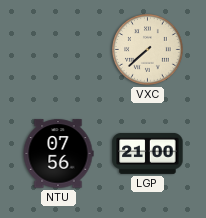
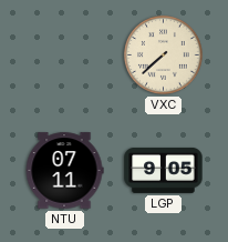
NTU: 07:56 -> 07:11
LGP: 21:00 -> 9:05
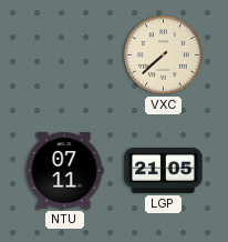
LGP: 9:05 -> 21:05
